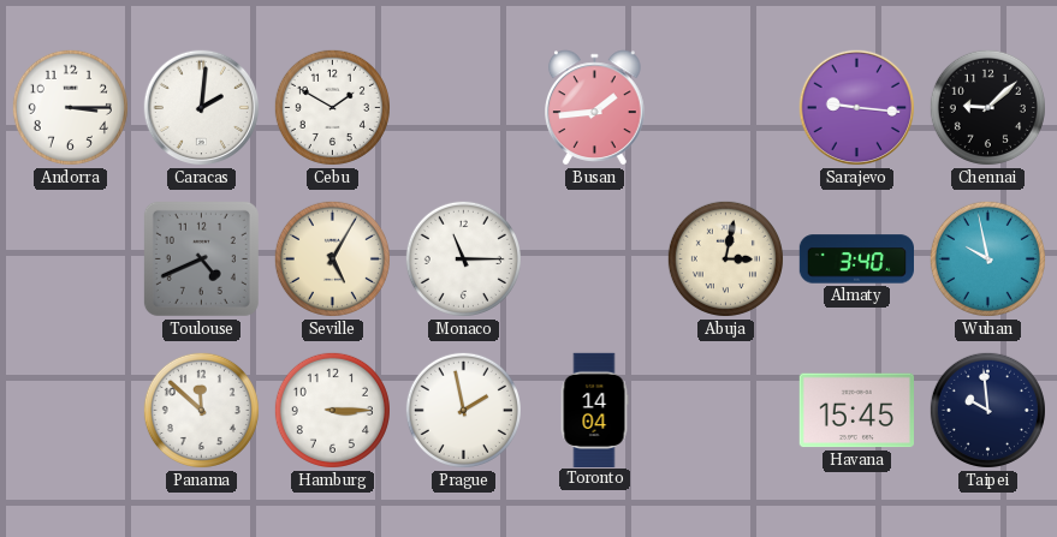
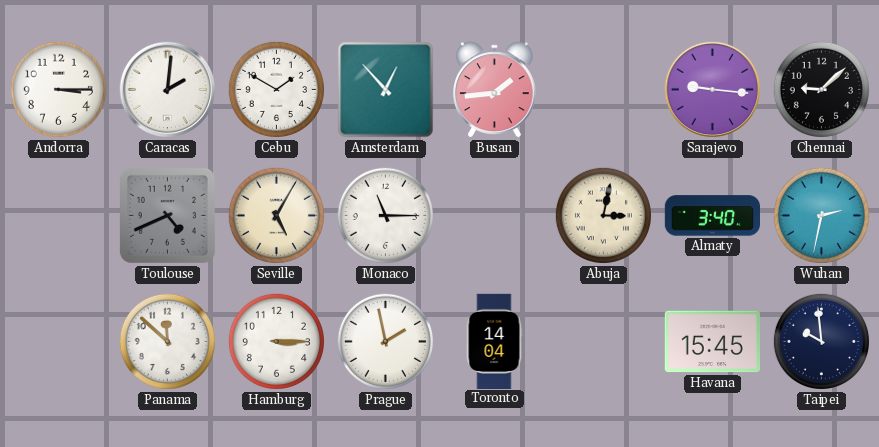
Amsterdam: none -> 12:53
Wuhan: 9:58 -> 2:32
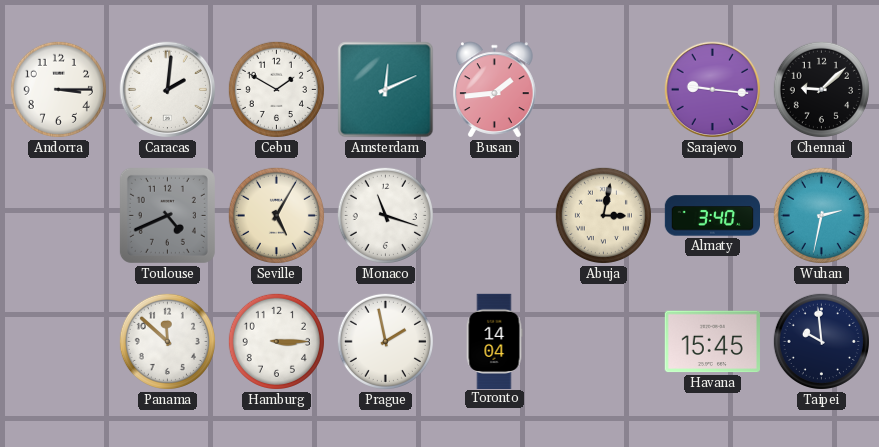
Amsterdam: 12:53 -> 12:11
Monaco: 11:15 -> 11:18
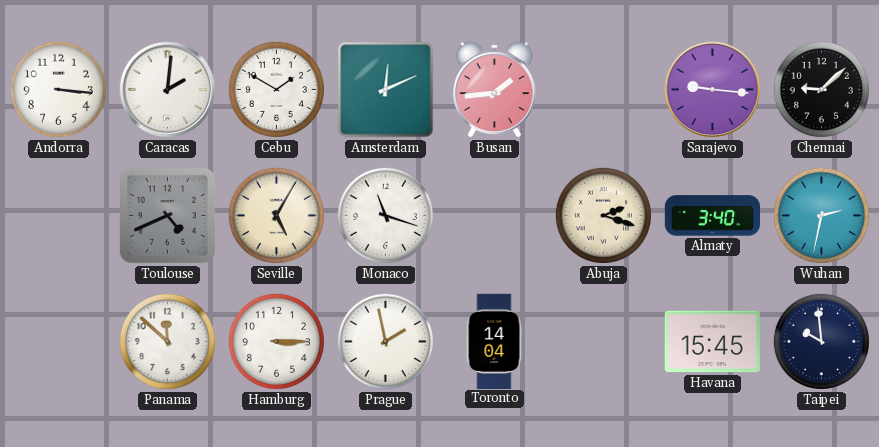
Andorra: 3:15 -> 3:16
Abuja: 3:02 -> 2:18
